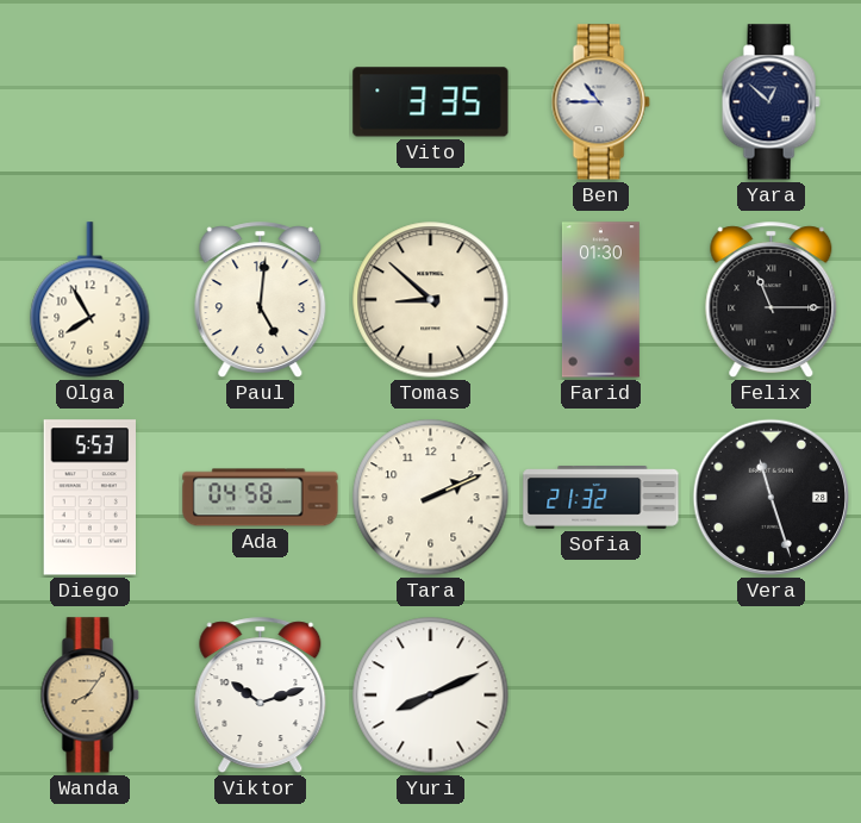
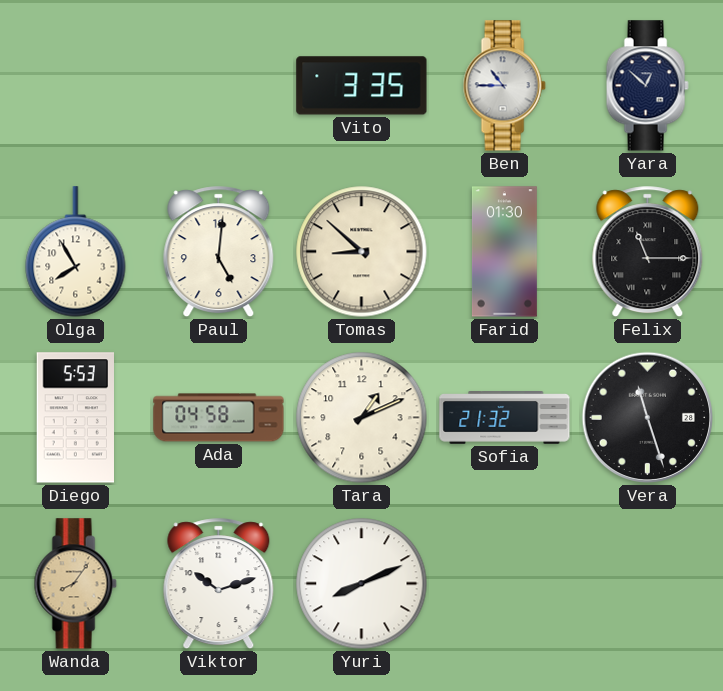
Tara: 2:11 -> 1:11
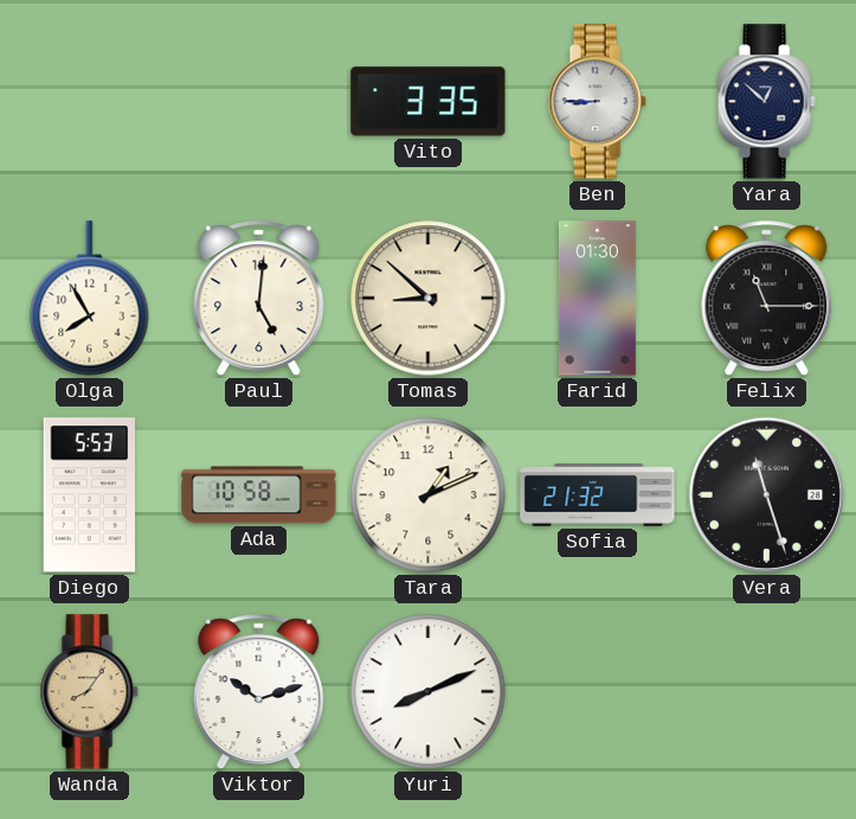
Ben: 10:45 -> 8:45
Ada: 04:58 -> 10:58
